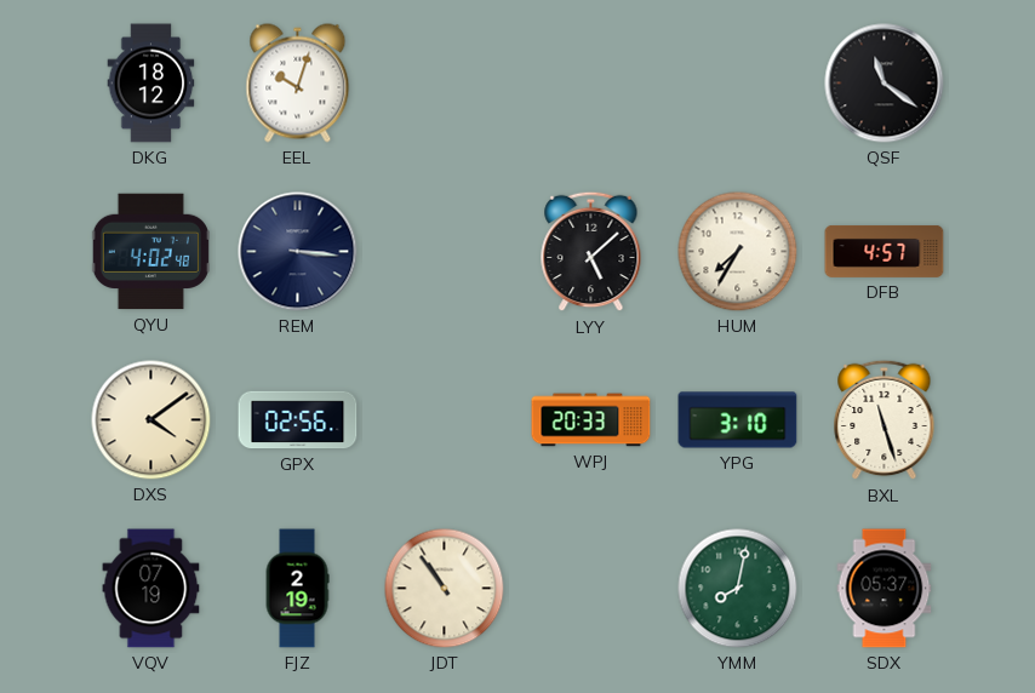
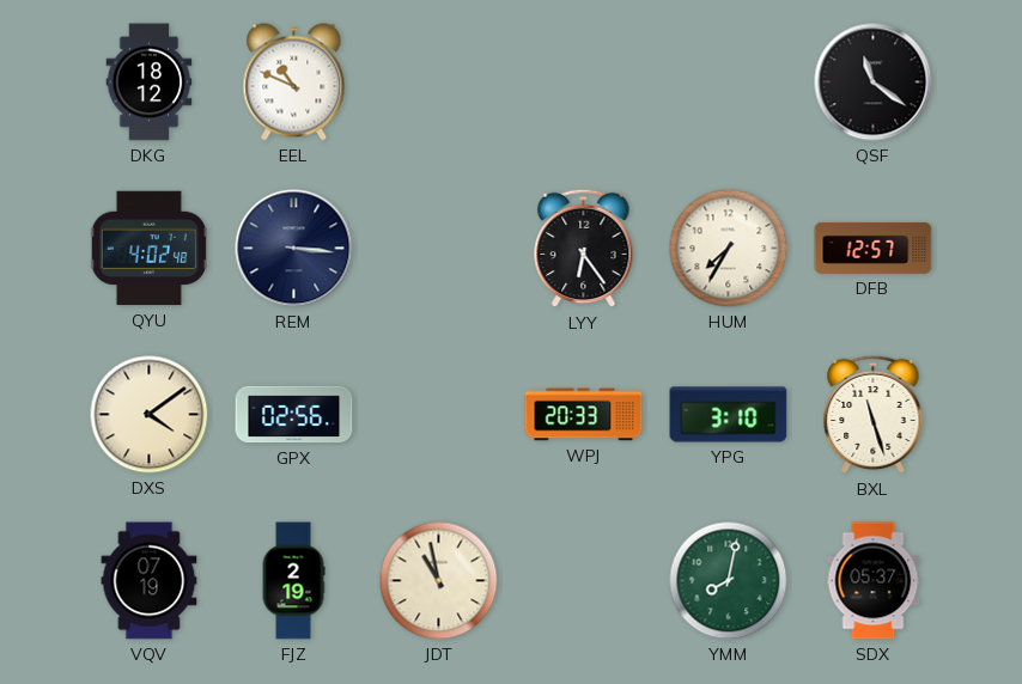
EEL: 10:03 -> 10:49
LYY: 5:08 -> 6:24
DFB: 4:57 -> 12:57
JDT: 10:54 -> 10:58
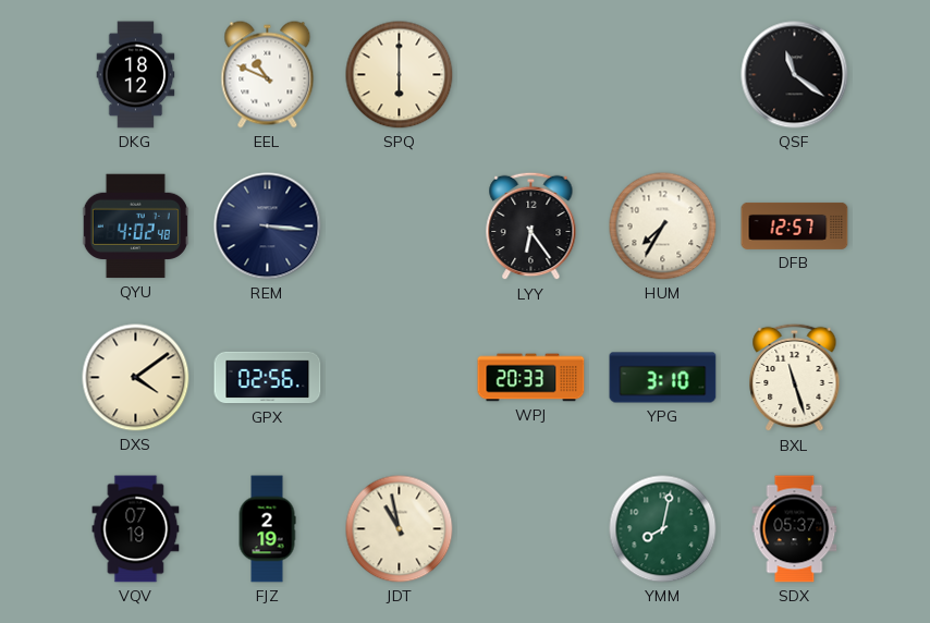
SPQ: none -> 6:00
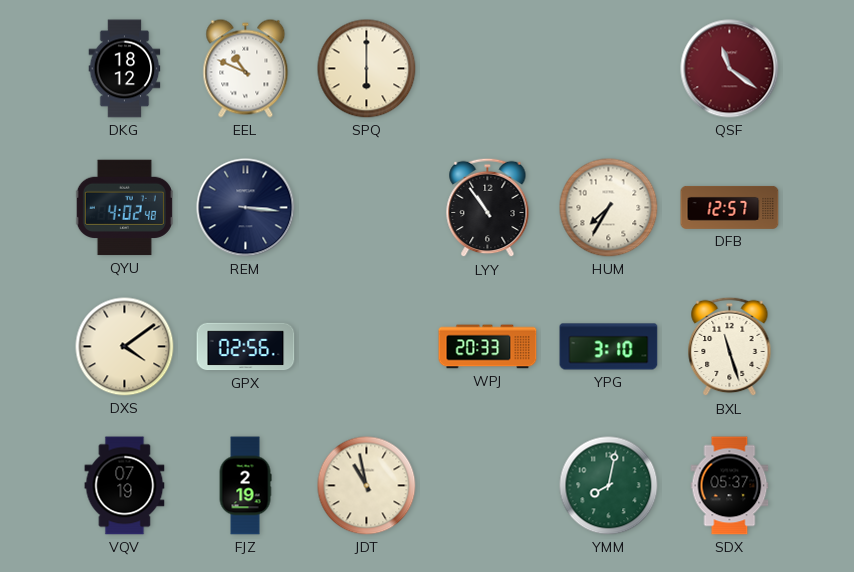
QSF dial: black -> burgundy
LYY: 6:24 -> 10:54
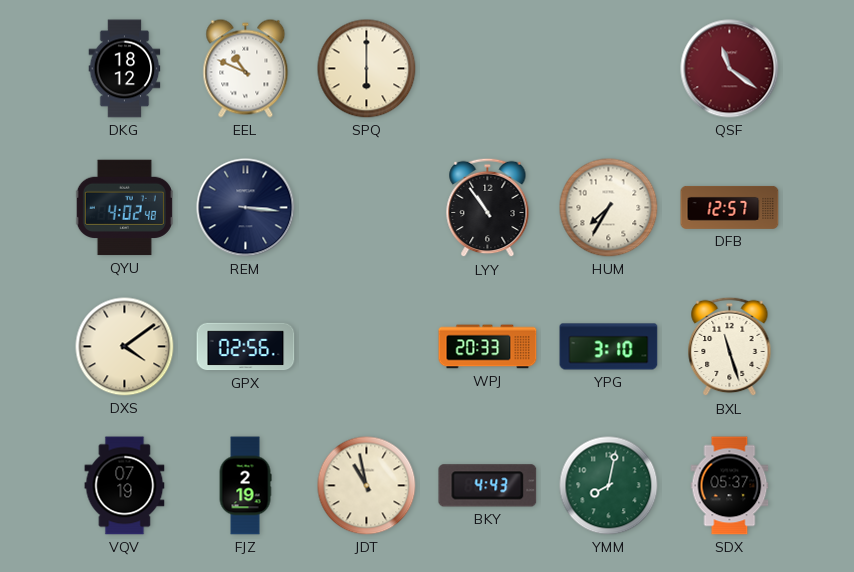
BKY: none -> 4:43
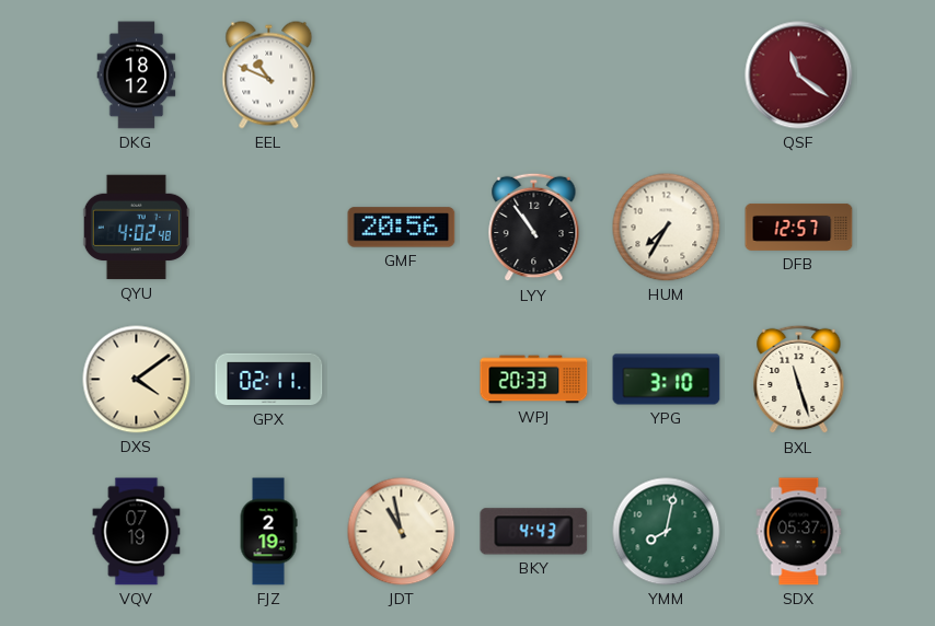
SPQ: 6:00 -> none
REM: 3:16 -> none
GMF: none -> 20:56
GPX: 02:56 -> 02:11
